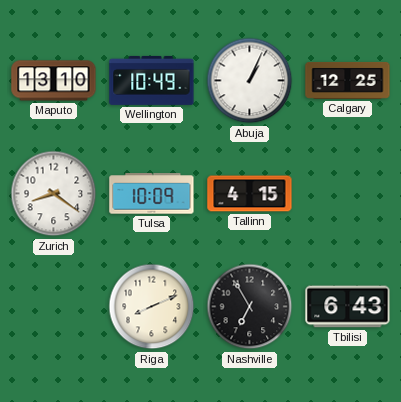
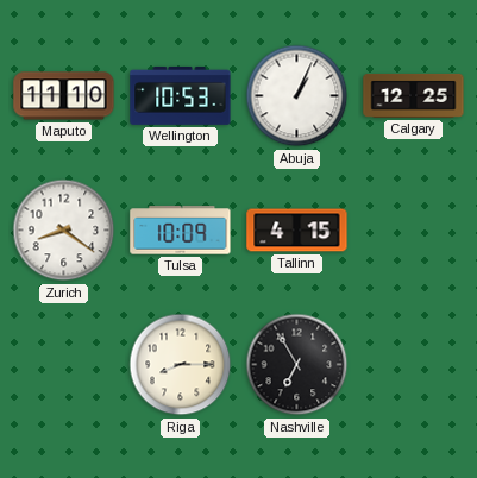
Maputo: 13:10 -> 11:10
Wellington: 10:49 -> 10:53
Riga: 8:11 -> 8:15
Tbilisi: 6:43 -> none
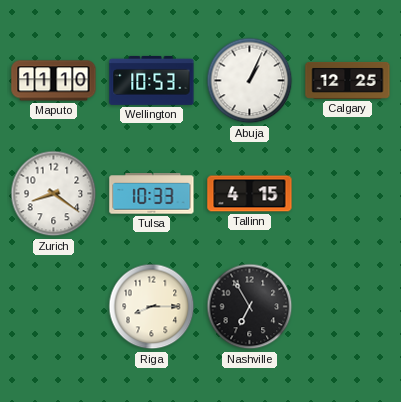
Tulsa: 10:09 -> 10:33
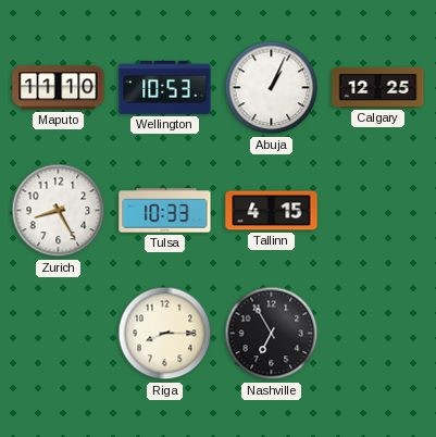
Zurich: 8:21 -> 8:25
